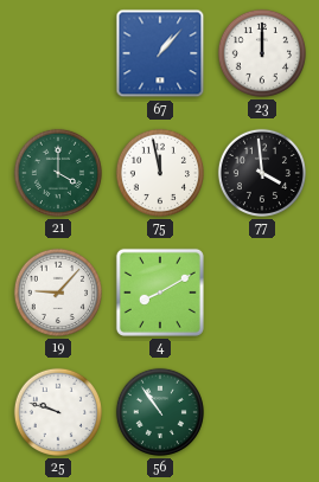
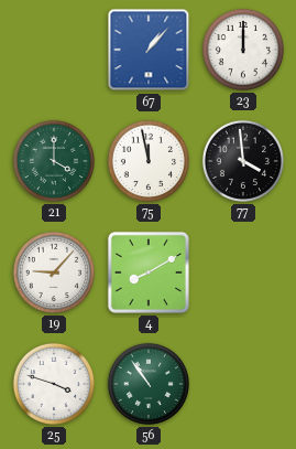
25: 9:48 -> 3:48
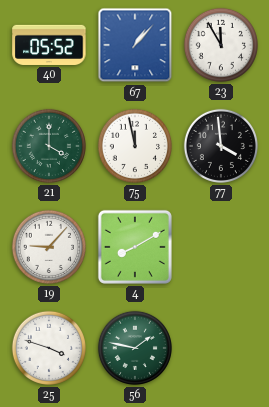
40: none -> 05:52
23: 12:00 -> 11:55
56: 10:54 -> 1:47
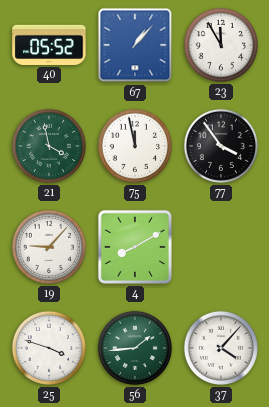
21: 4:00 -> 3:58
77: 3:59 -> 3:54
56: 1:47 -> 1:44
37: none -> 4:07
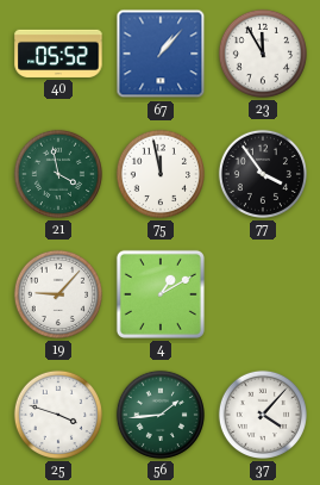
4: 8:10 -> 1:10
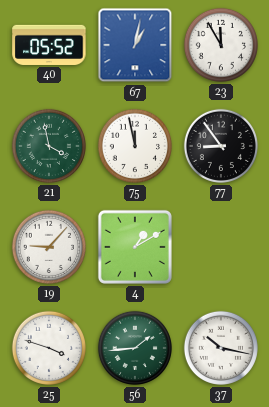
67: 1:07 -> 1:02
77: 3:54 -> 8:54
37: 4:07 -> 10:17
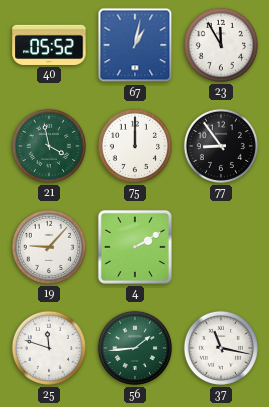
75: 11:58 -> 12:00
4: 1:10 -> 2:10
25: 3:48 -> 11:48
37: 10:17 -> 11:17
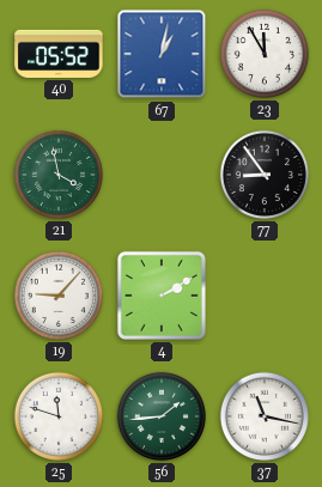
75: 12:00 -> none
